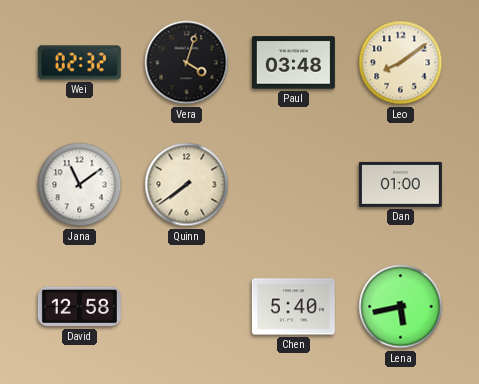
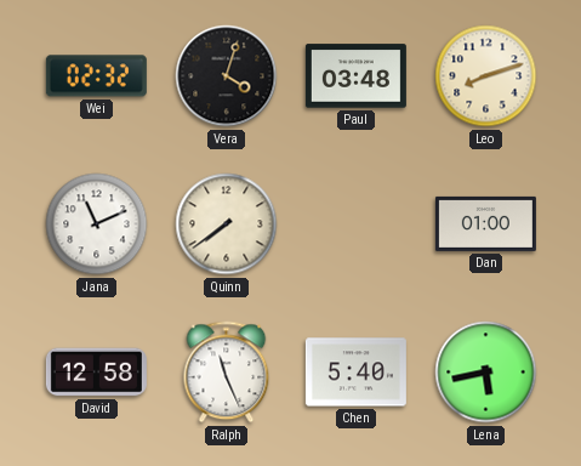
Leo: 8:09 -> 8:12
Jana: 11:09 -> 11:11
Ralph: none -> 11:26
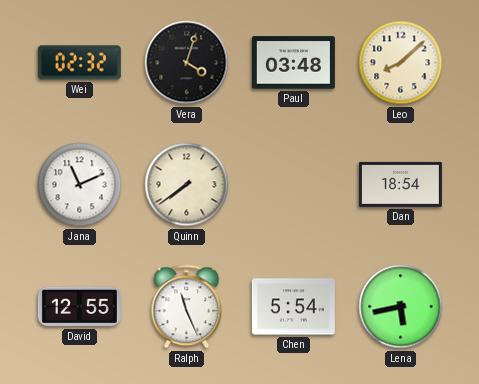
Leo: 8:12 -> 8:08
Dan: 01:00 -> 18:54
David: 12:58 -> 12:55
Chen: 5:40 -> 5:54
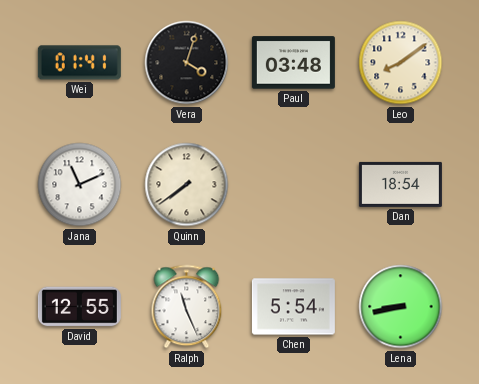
Wei: 02:32 -> 01:41
Leo: 8:08 -> 8:09
Lena: 5:43 -> 8:43
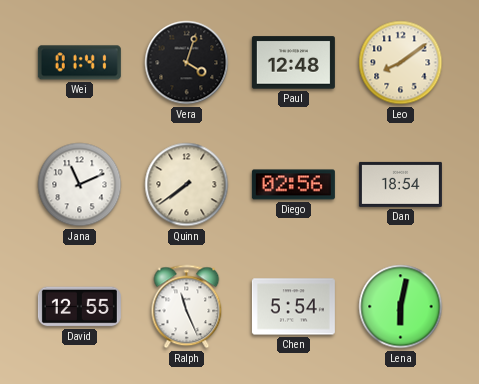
Paul: 03:48 -> 12:48
Diego: none -> 02:56
Lena: 8:43 -> 6:02
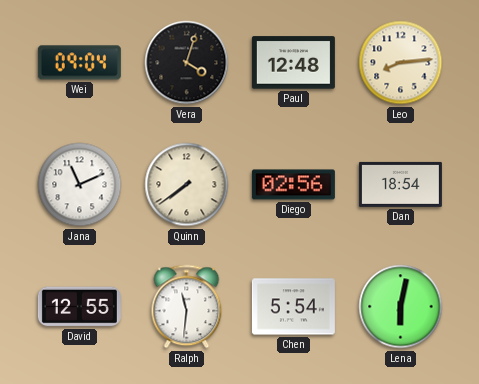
Wei: 01:41 -> 09:04
Leo: 8:09 -> 8:14
Ralph: 11:26 -> 11:31
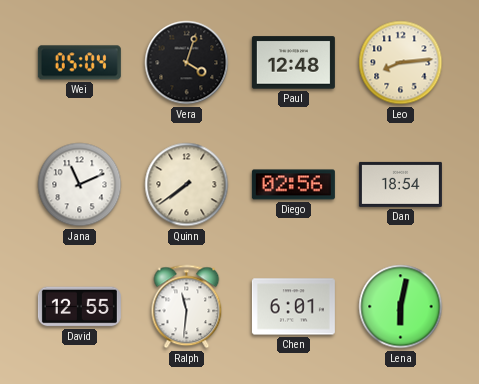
Wei: 09:04 -> 05:04
Chen: 5:54 -> 6:01
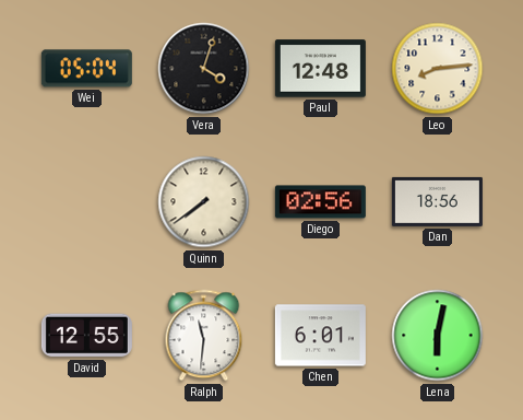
Jana: 11:11 -> none
Dan: 18:54 -> 18:56
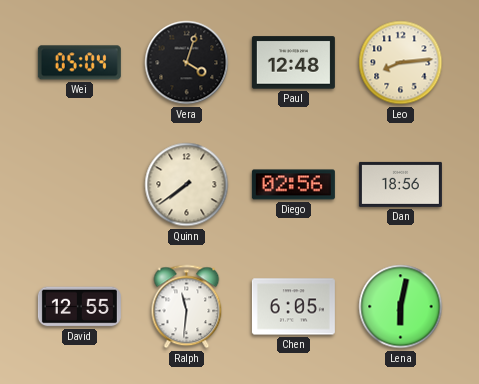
Chen: 6:01 -> 6:05
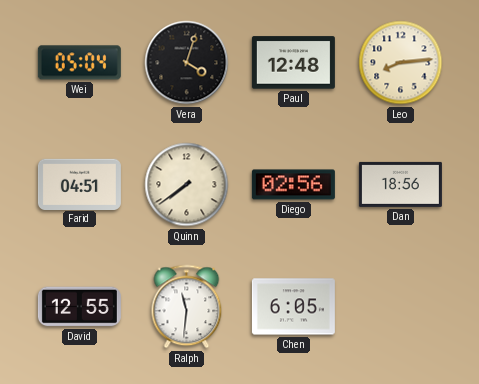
Farid: none -> 04:51
Lena: 6:02 -> none
